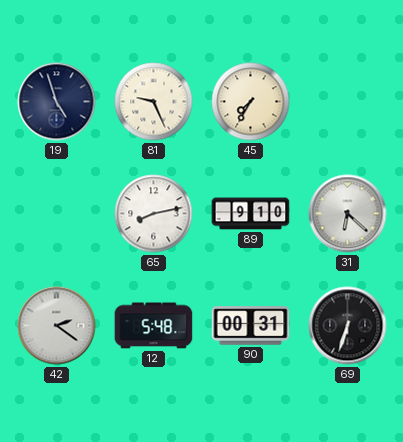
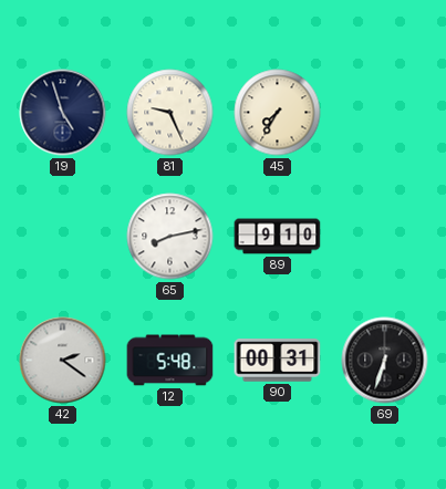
31: 6:22 -> none
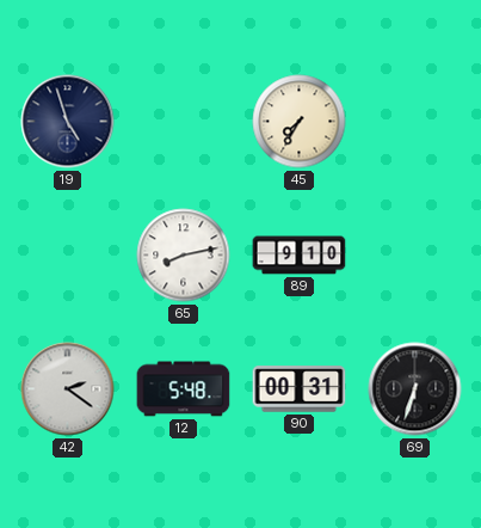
81: 9:26 -> none
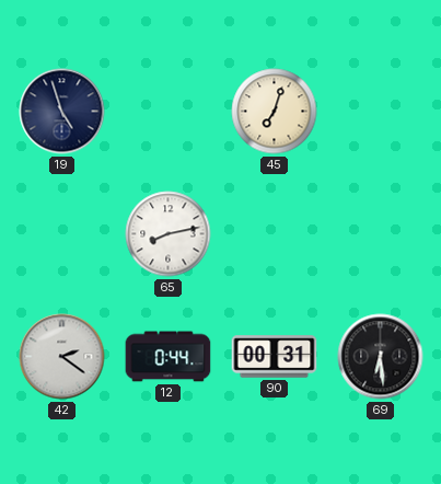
45: 7:35 -> 7:03
89: 9:10 -> none
12: 5:48 -> 0:44
69: 6:33 -> 6:29
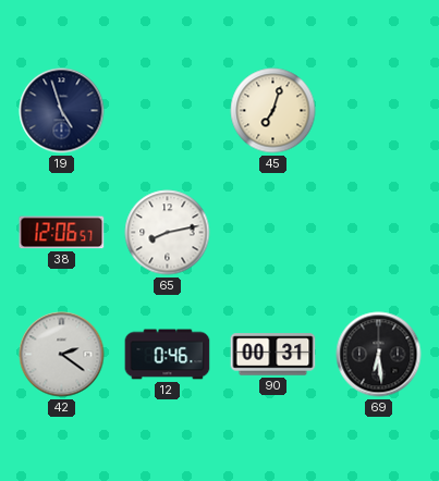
38: none -> 12:06
12: 0:44 -> 0:46
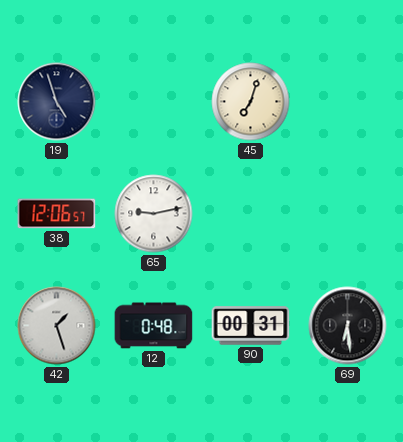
65: 8:13 -> 9:13
42: 2:21 -> 1:27
12: 0:46 -> 0:48
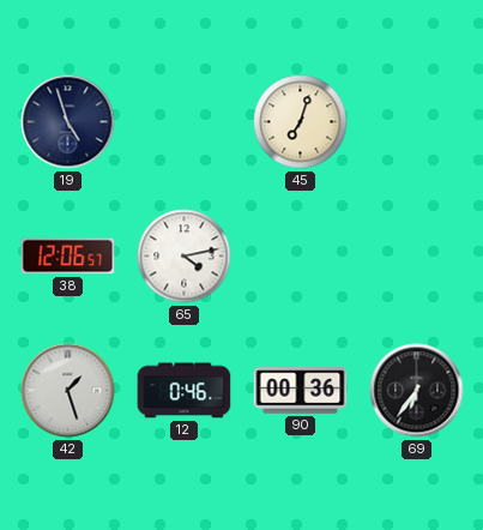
65: 9:13 -> 4:13
12: 0:48 -> 0:46
90: 00:31 -> 00:36
69: 6:29 -> 6:36
